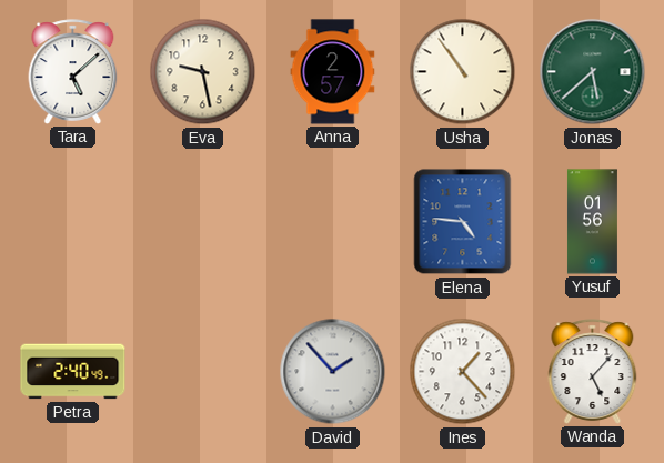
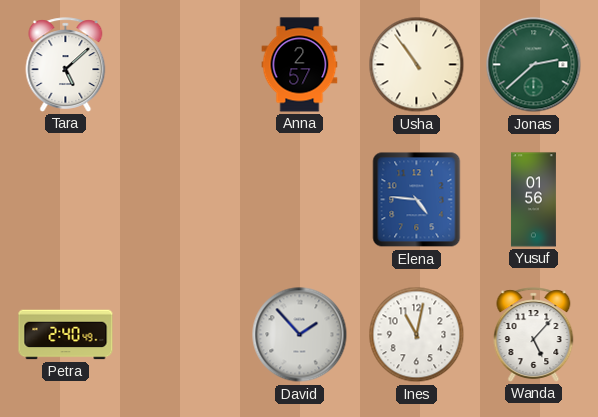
Eva: 9:28 -> none
Jonas: 5:38 -> 2:38
Ines: 1:23 -> 11:02
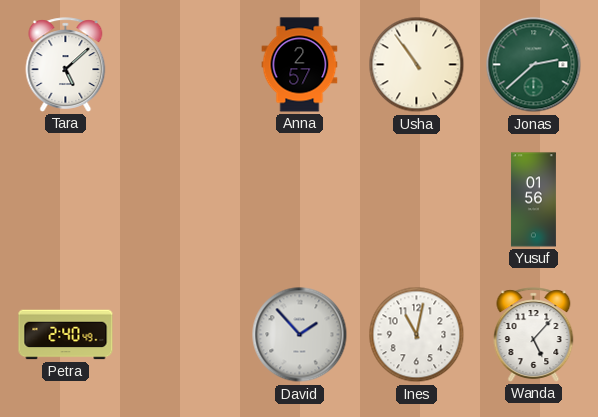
Elena: 4:46 -> none
